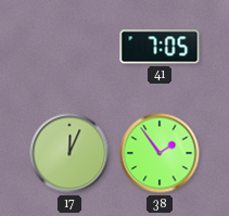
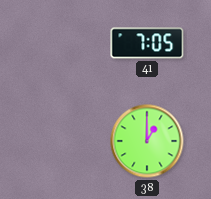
17: 12:04 -> none
38: 1:54 -> 1:00
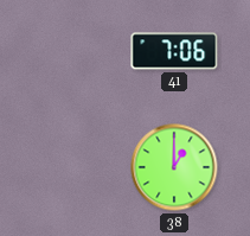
41: 7:05 -> 7:06
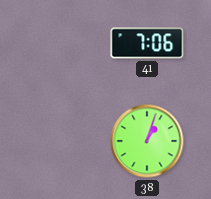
38: 1:00 -> 1:03
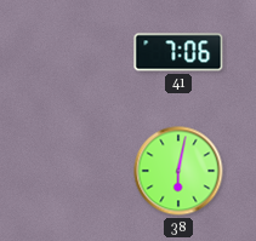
38: 1:03 -> 6:02
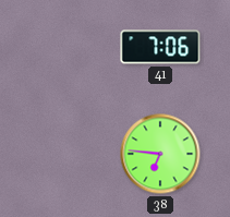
38: 6:02 -> 6:46
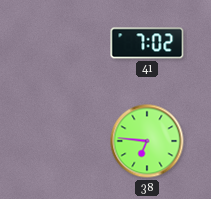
41: 7:06 -> 7:02
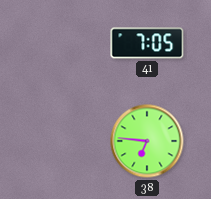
41: 7:02 -> 7:05
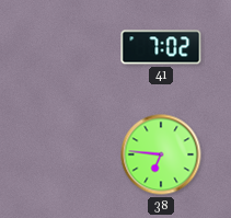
41: 7:05 -> 7:02
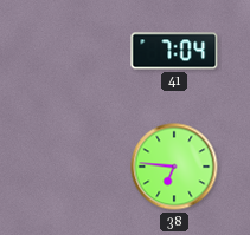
41: 7:02 -> 7:04
